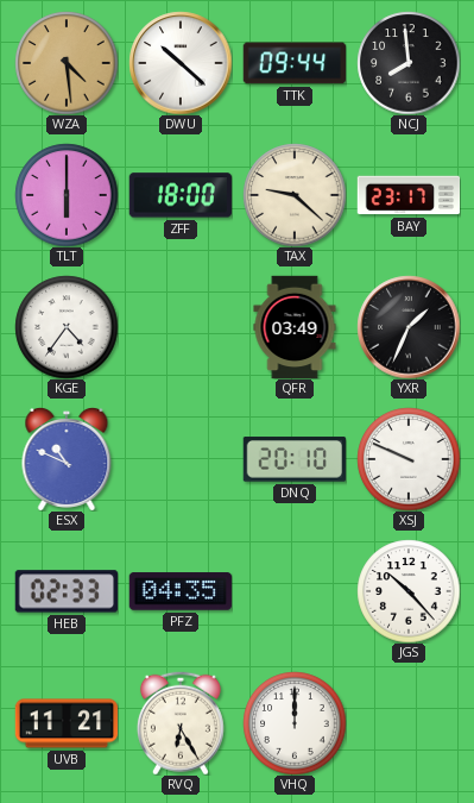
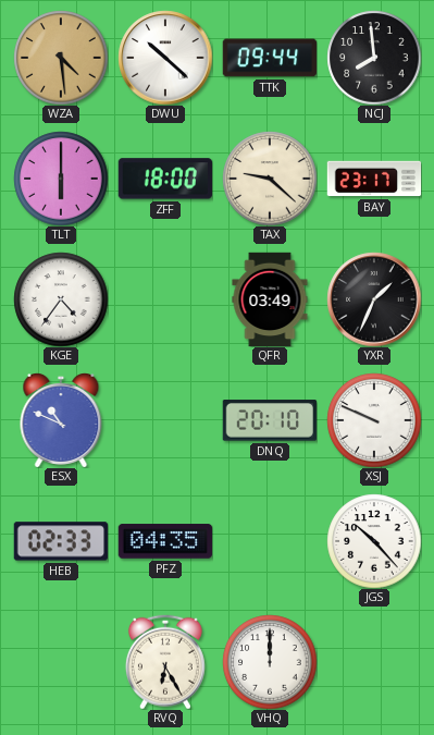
UVB: 11:21 -> none
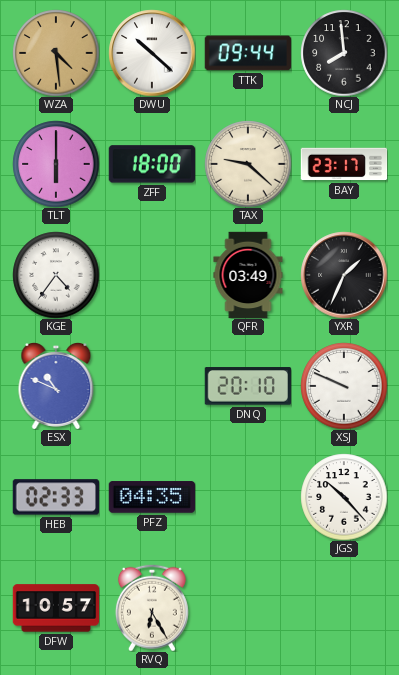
DFW: none -> 10:57
VHQ: 12:00 -> none
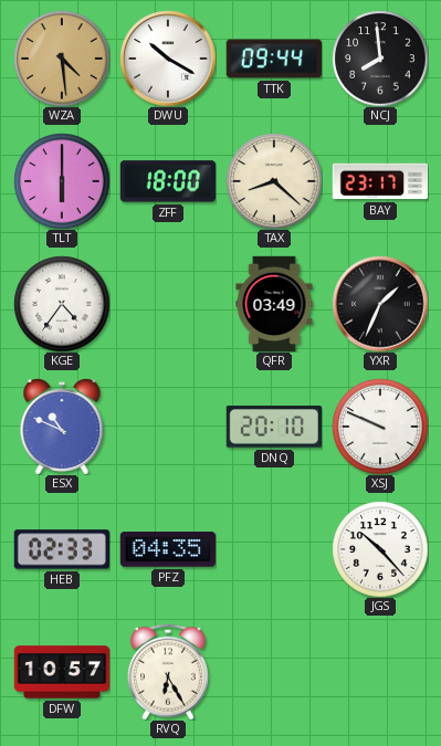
DWU: 10:22 -> 10:20
TAX: 9:22 -> 8:22
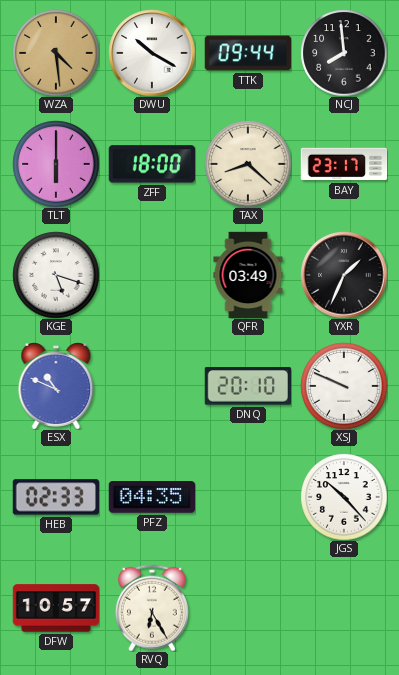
KGE: 4:36 -> 5:18
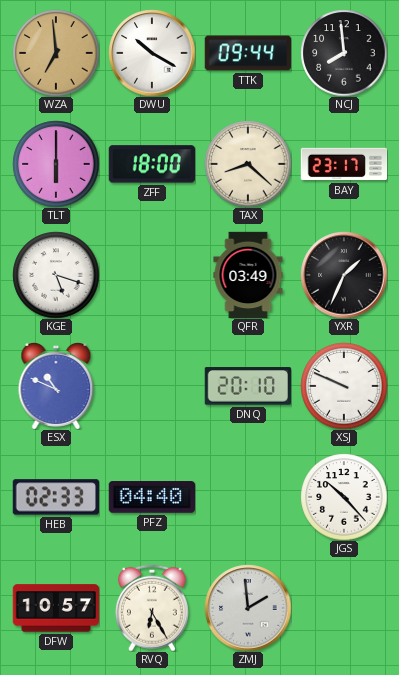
WZA: 4:29 -> 6:59
PFZ: 04:35 -> 04:40
ZMJ: none -> 1:59
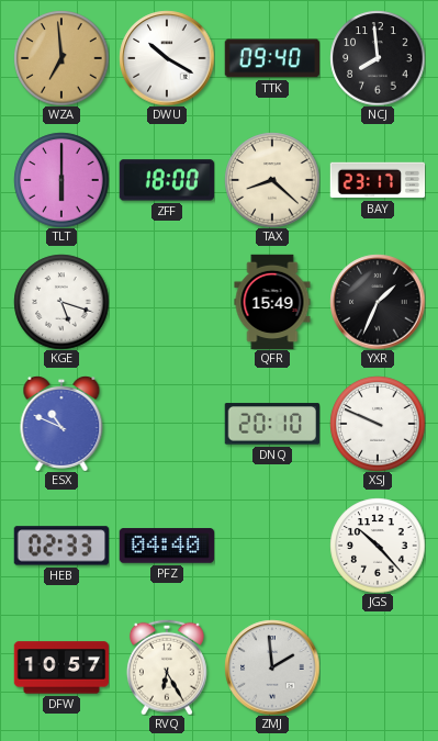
TTK: 09:44 -> 09:40
QFR: 03:49 -> 15:49
